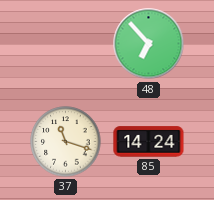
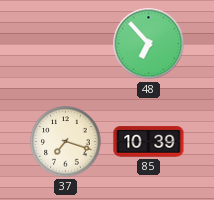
37: 11:18 -> 7:18
85: 14:24 -> 10:39
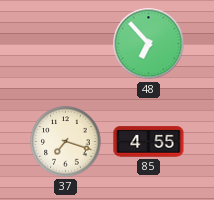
85: 10:39 -> 4:55
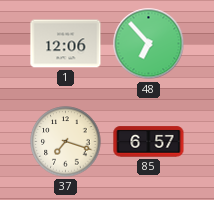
1: none -> 12:06
85: 4:55 -> 6:57
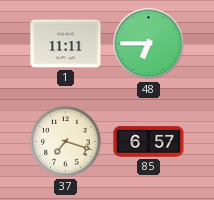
1: 12:06 -> 11:11
48: 6:53 -> 6:45
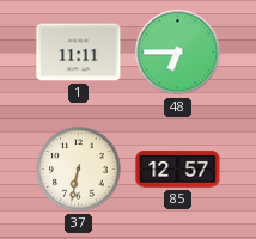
37: 7:18 -> 6:32
85: 6:57 -> 12:57
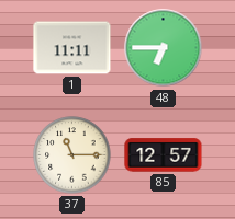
37: 6:32 -> 11:15
